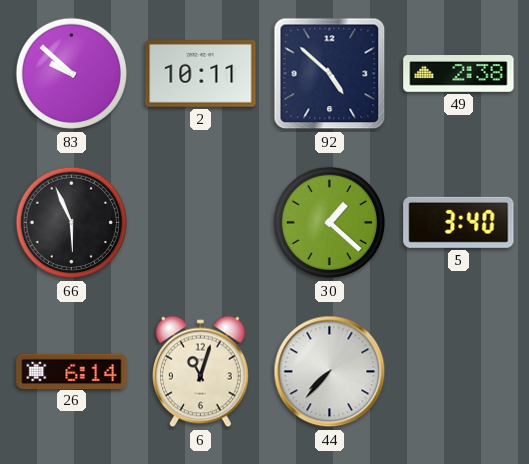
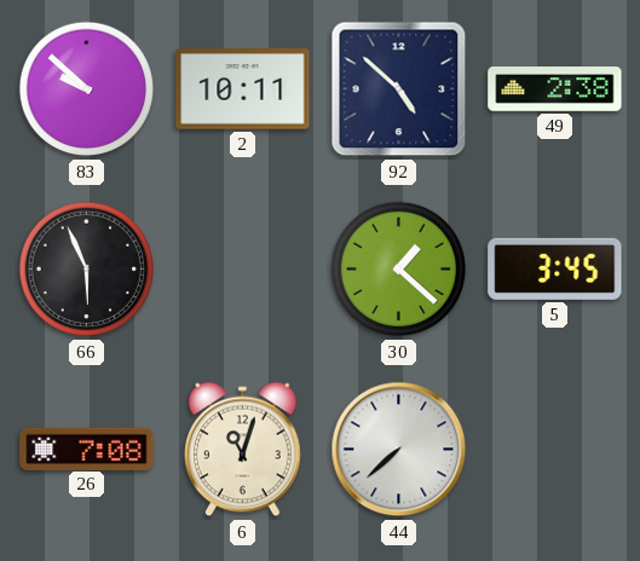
5: 3:40 -> 3:45
26: 6:14 -> 7:08
44: 7:37 -> 7:38
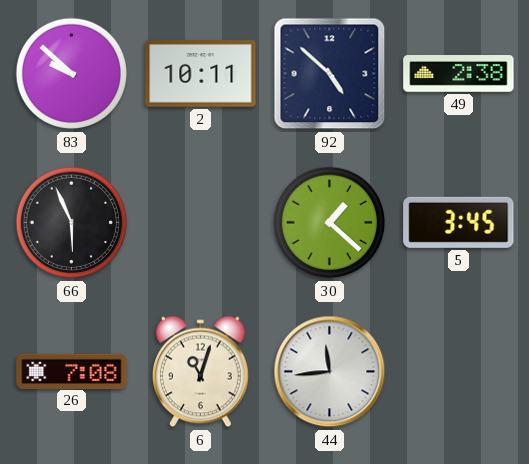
44: 7:38 -> 11:44
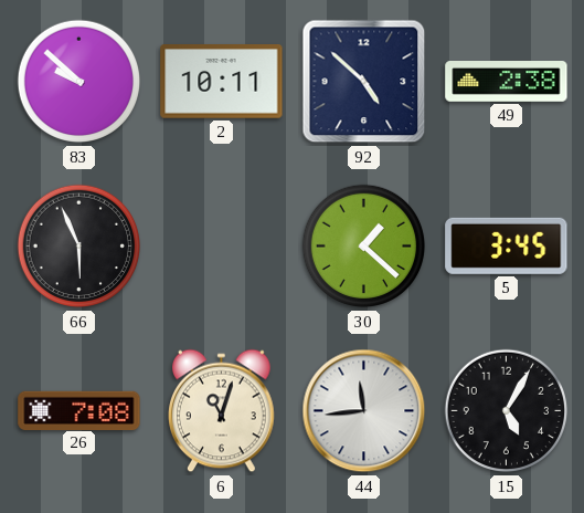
15: none -> 5:05
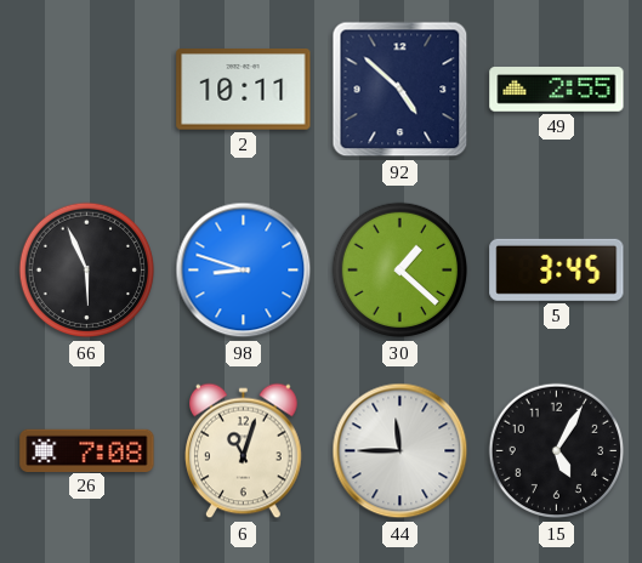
83: 9:52 -> none
49: 2:38 -> 2:55
98: none -> 8:48
44: 11:44 -> 11:45
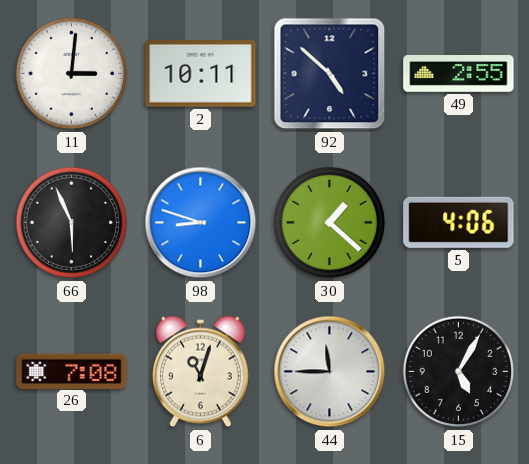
11: none -> 3:01
5: 3:45 -> 4:06
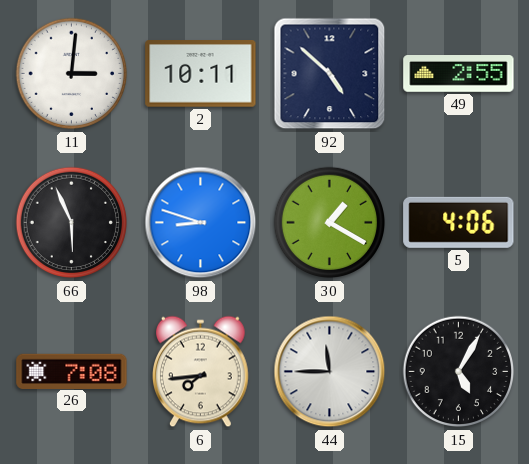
30: 1:22 -> 1:20
6: 11:03 -> 7:44
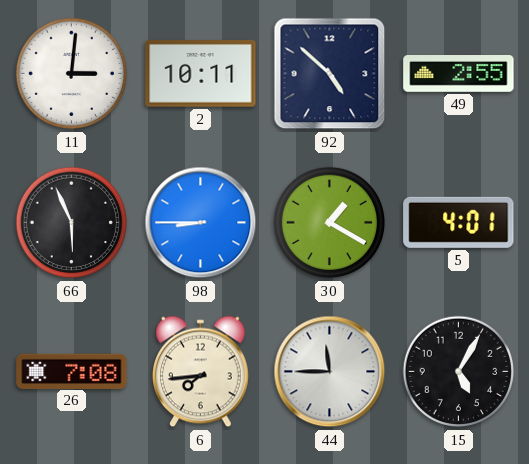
98: 8:48 -> 8:45
5: 4:06 -> 4:01
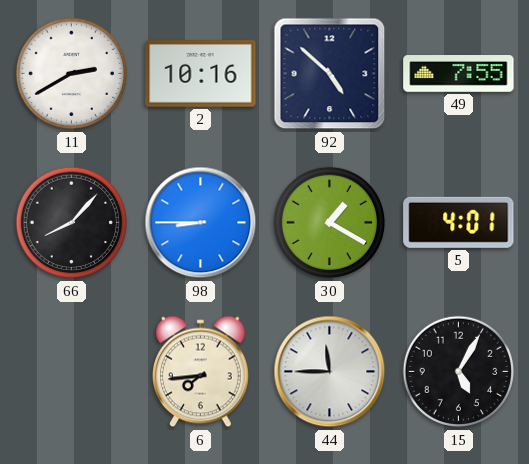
11: 3:01 -> 2:40
2: 10:11 -> 10:16
49: 2:55 -> 7:55
66: 5:56 -> 8:07
26: 7:08 -> none
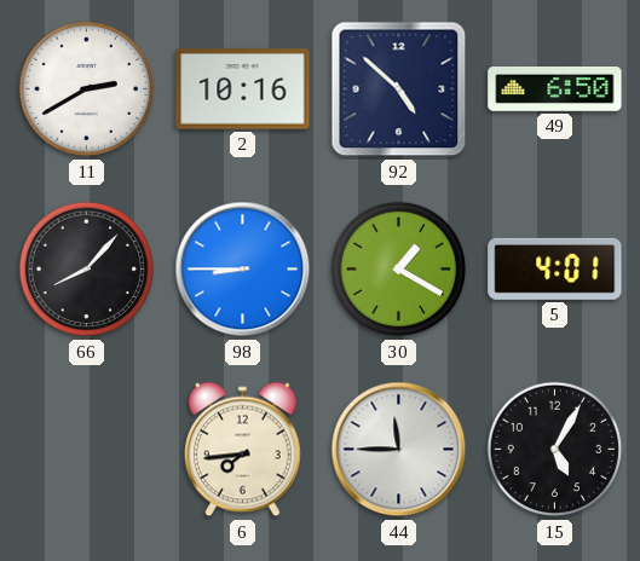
49: 7:55 -> 6:50
